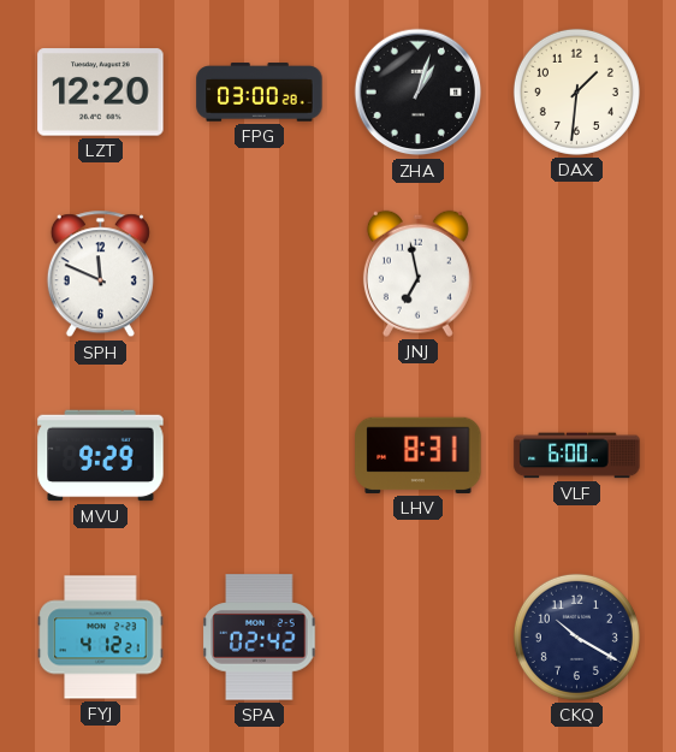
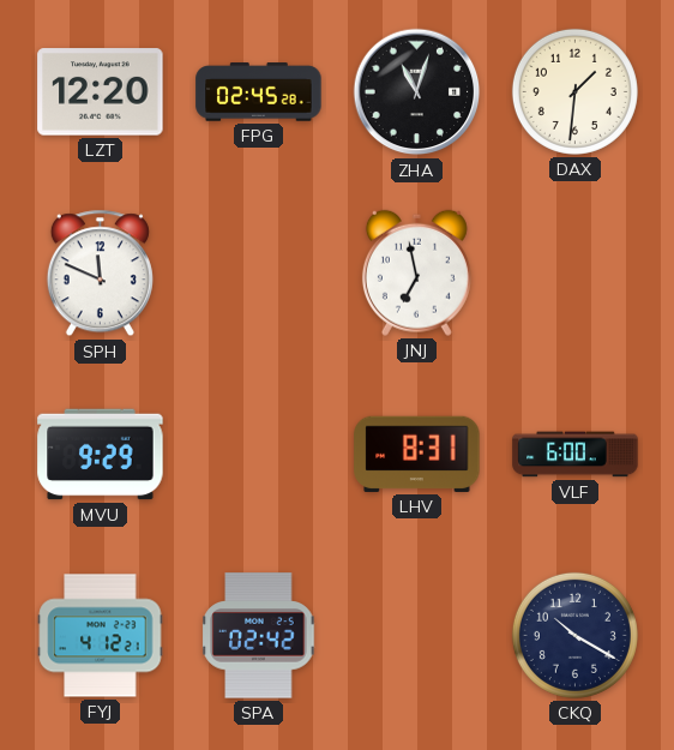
FPG: 03:00 -> 02:45
ZHA: 1:03 -> 11:03
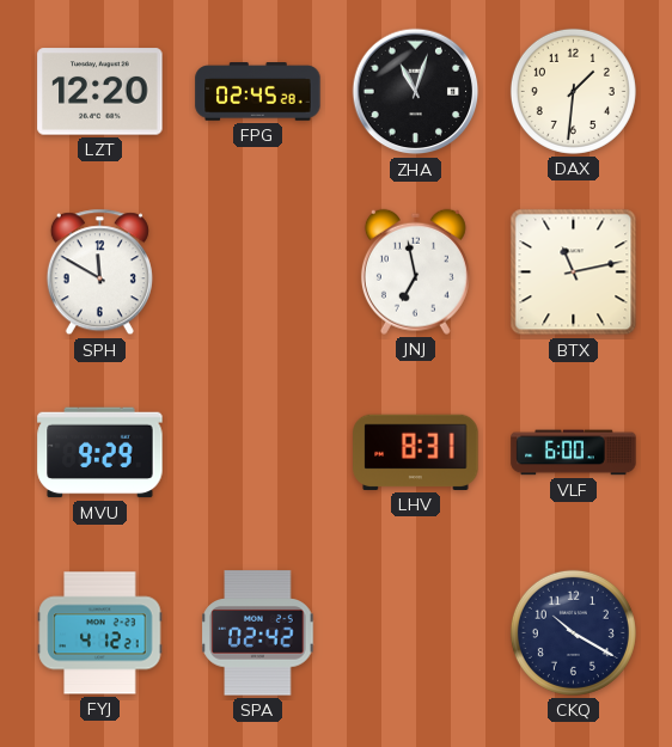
SPH: 11:49 -> 11:50
BTX: none -> 11:13
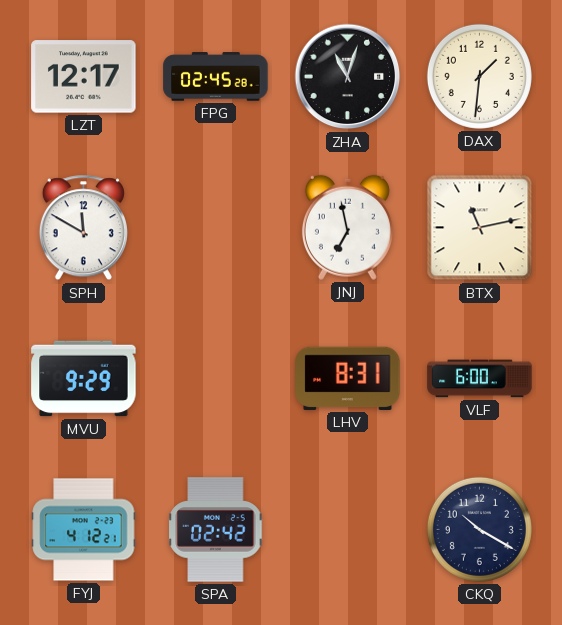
LZT: 12:20 -> 12:17
